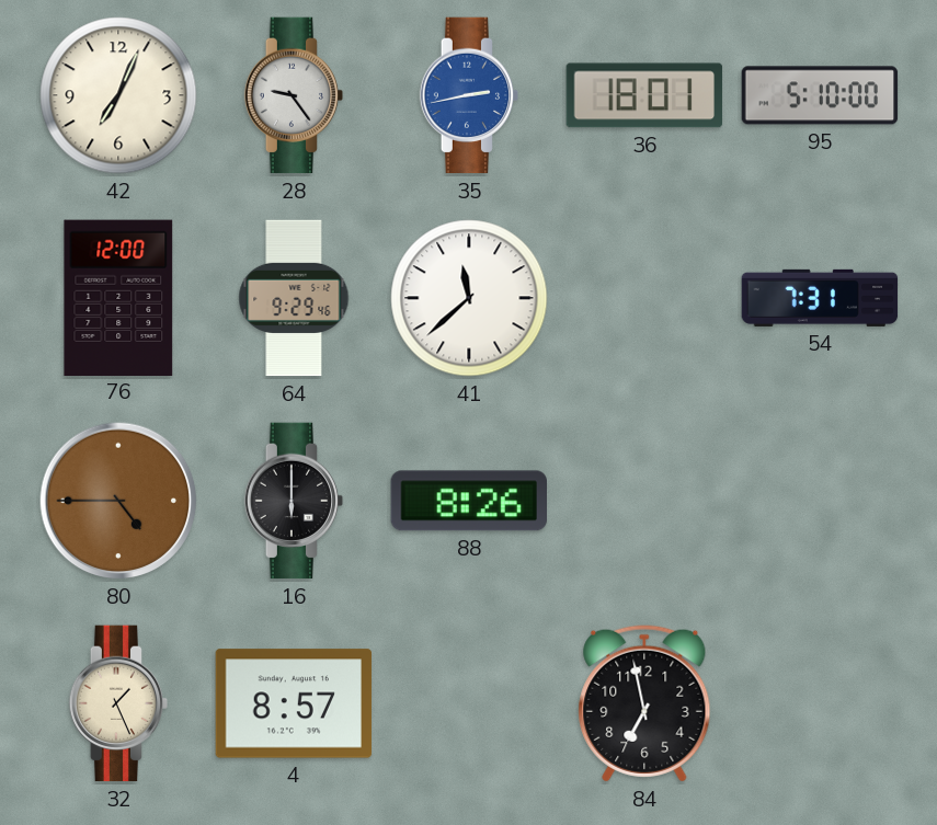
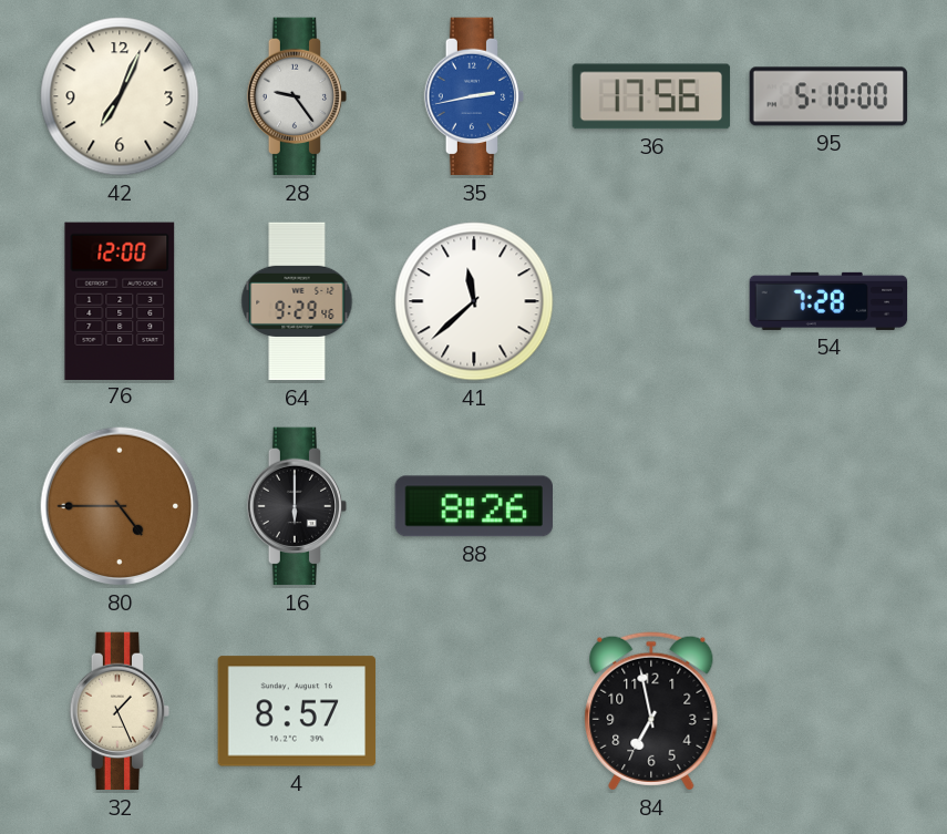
36: 18:01 -> 17:56
54: 7:31 -> 7:28
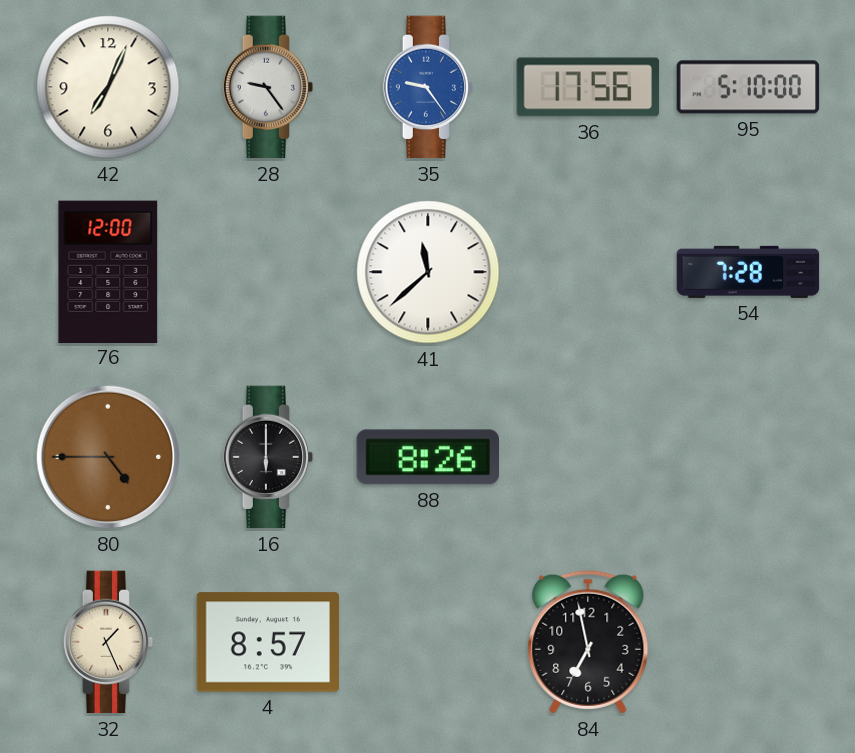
35: 2:43 -> 9:24
64: 9:29 -> none
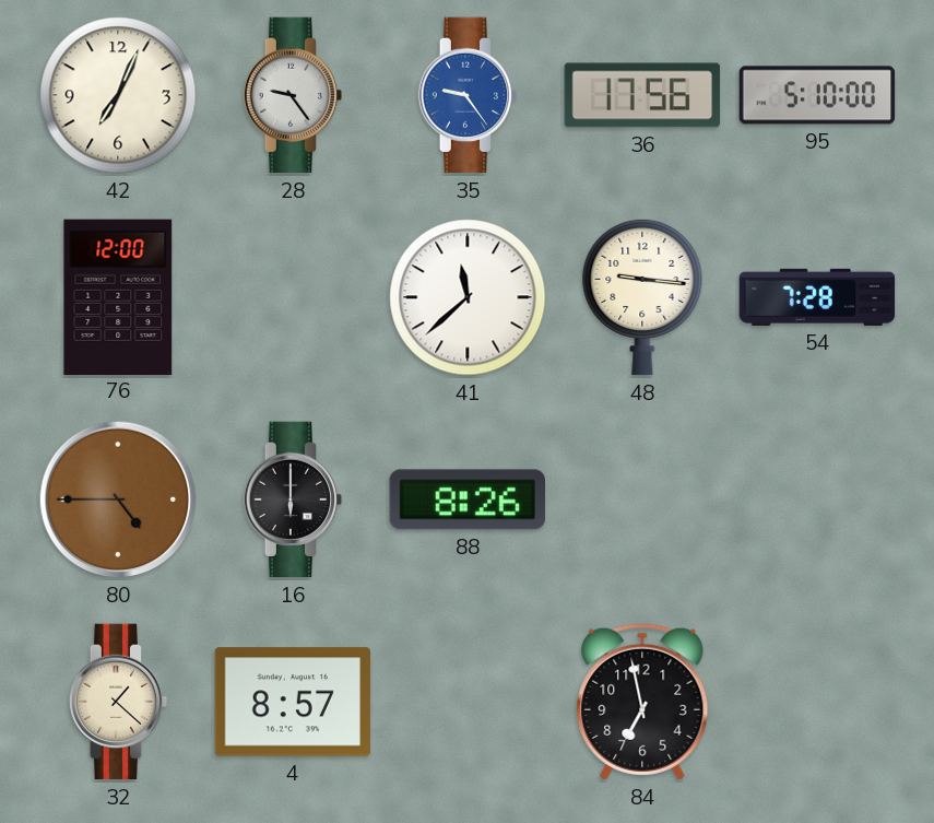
48: none -> 9:16
32: 1:26 -> 1:22
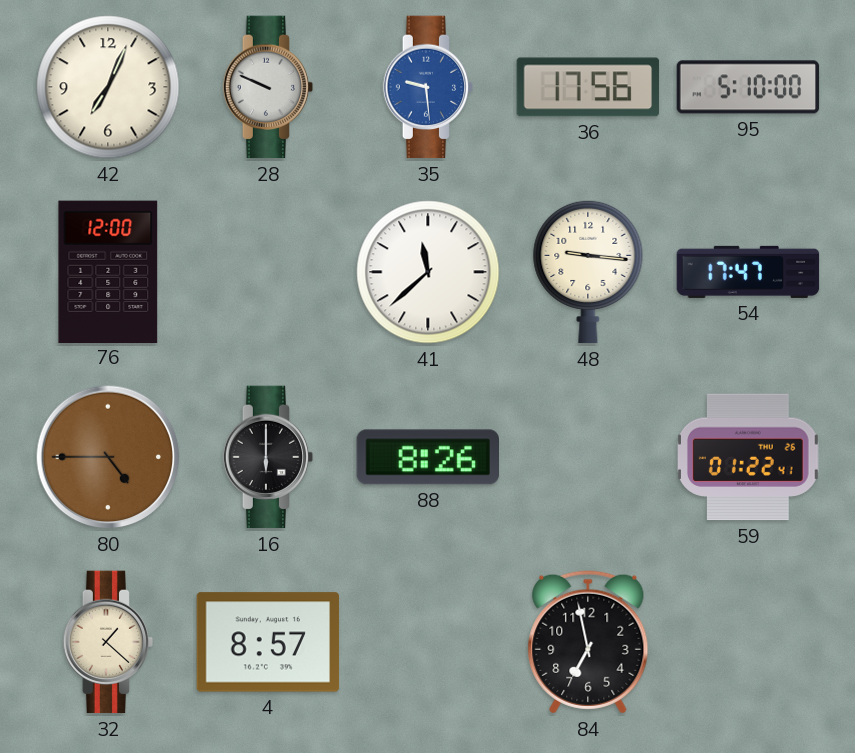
28: 9:24 -> 9:49
35: 9:24 -> 9:29
54: 7:28 -> 17:47
59: none -> 01:22
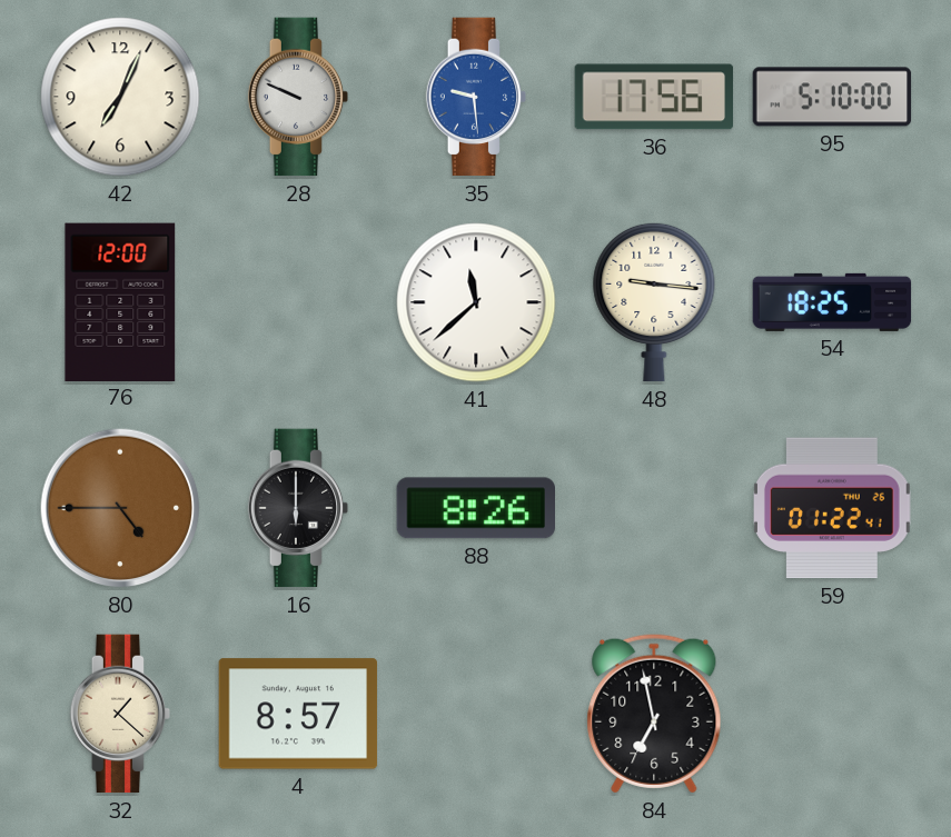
54: 17:47 -> 18:25
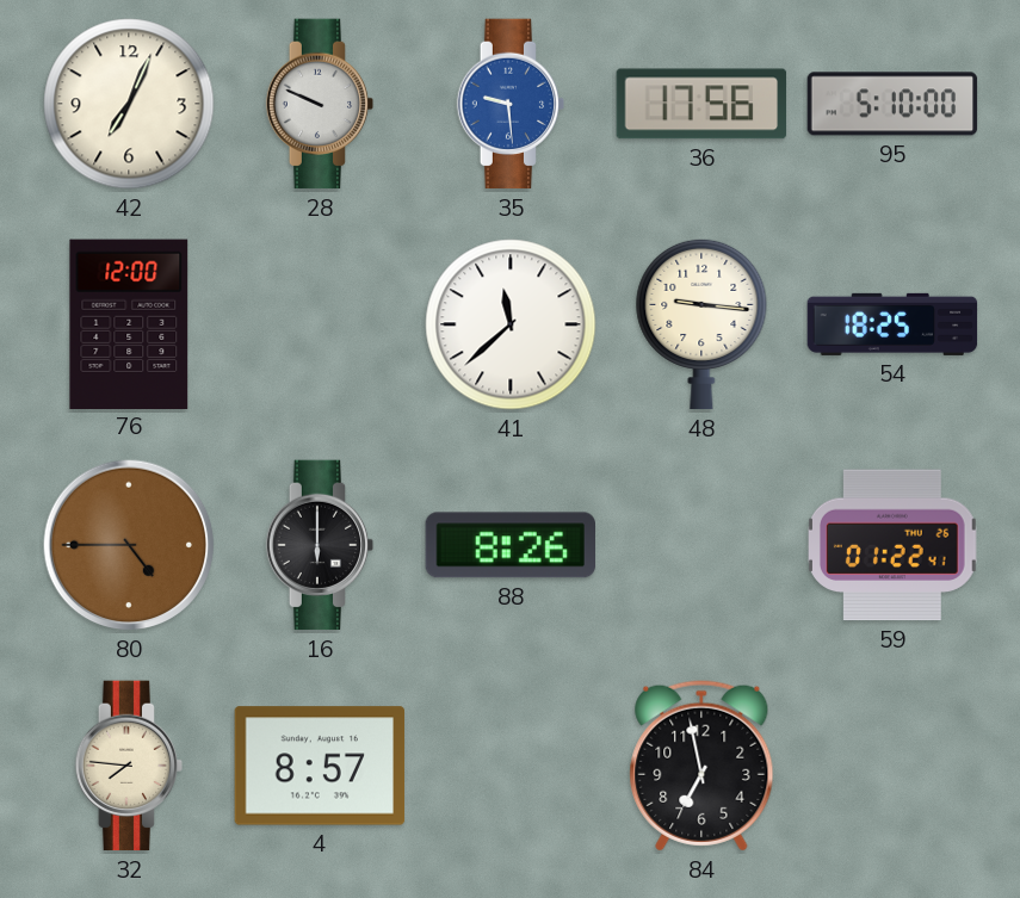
32: 1:22 -> 7:46
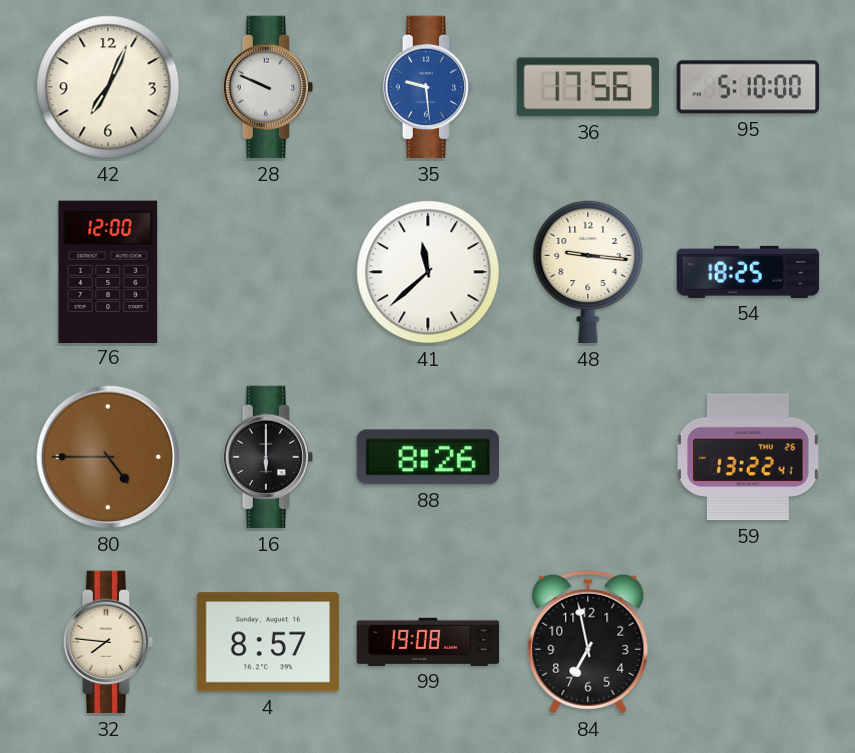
59: 01:22 -> 13:22
99: none -> 19:08
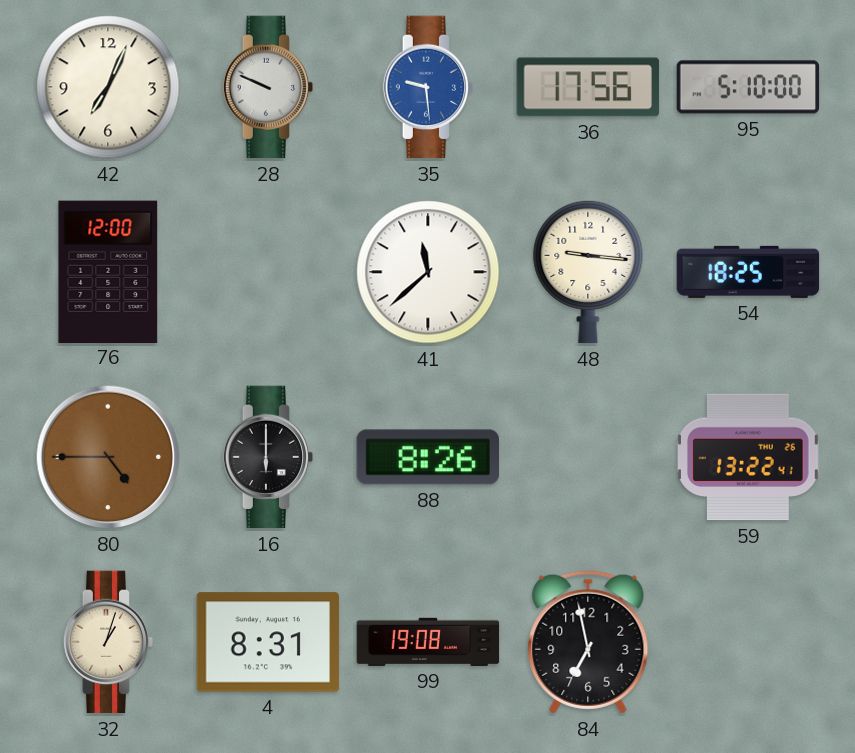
32: 7:46 -> 1:03
4: 8:57 -> 8:31
